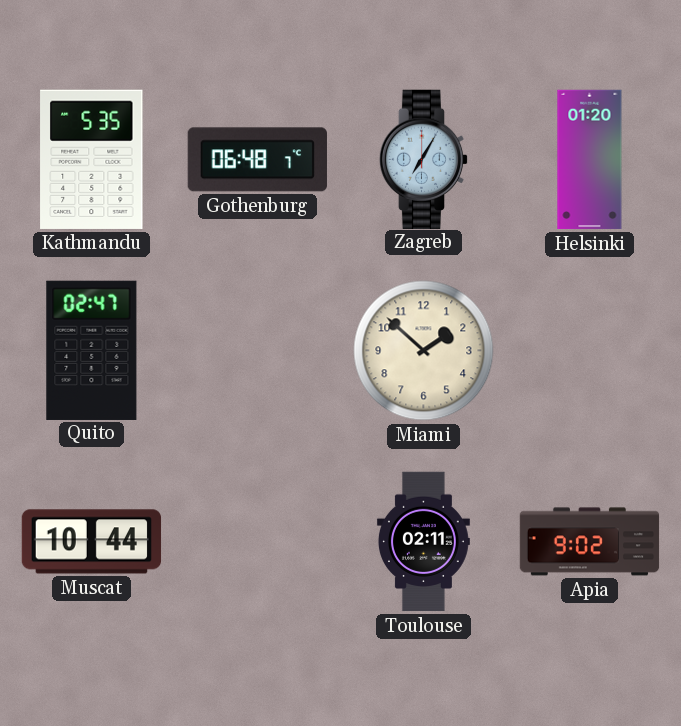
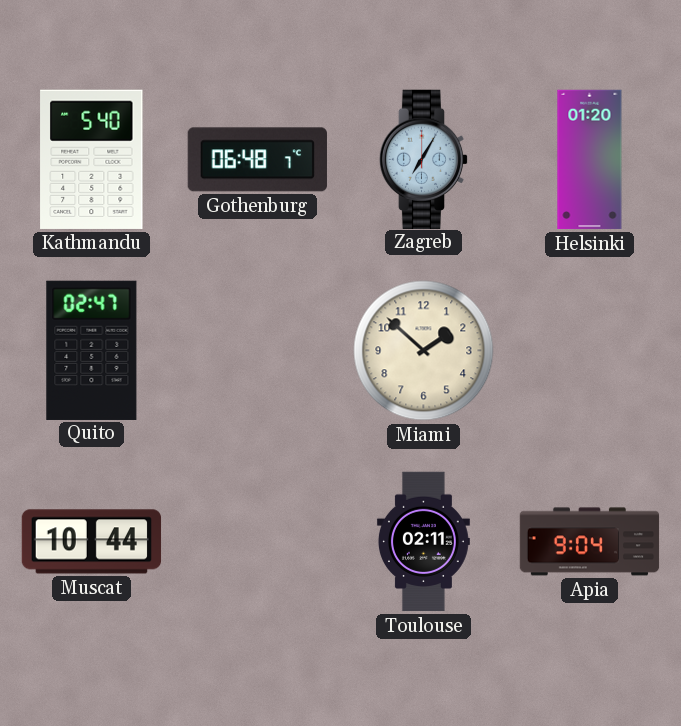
Kathmandu: 5:35 -> 5:40
Apia: 9:02 -> 9:04
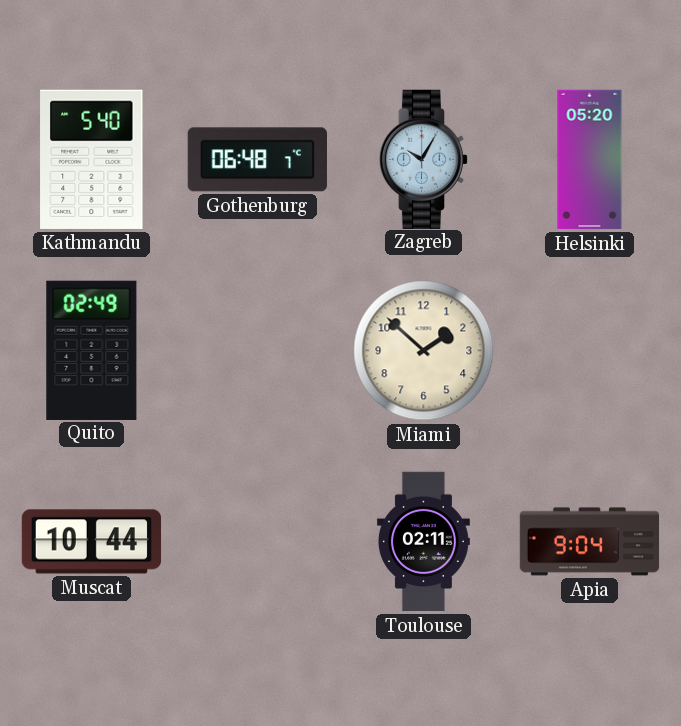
Zagreb: 7:05 -> 10:05
Helsinki: 01:20 -> 05:20
Quito: 02:47 -> 02:49
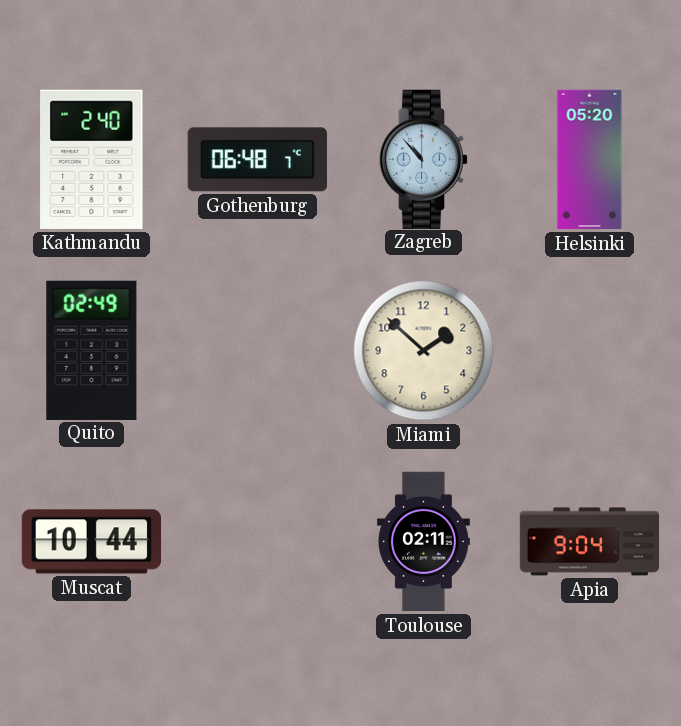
Kathmandu: 5:40 -> 2:40
Zagreb: 10:05 -> 10:53
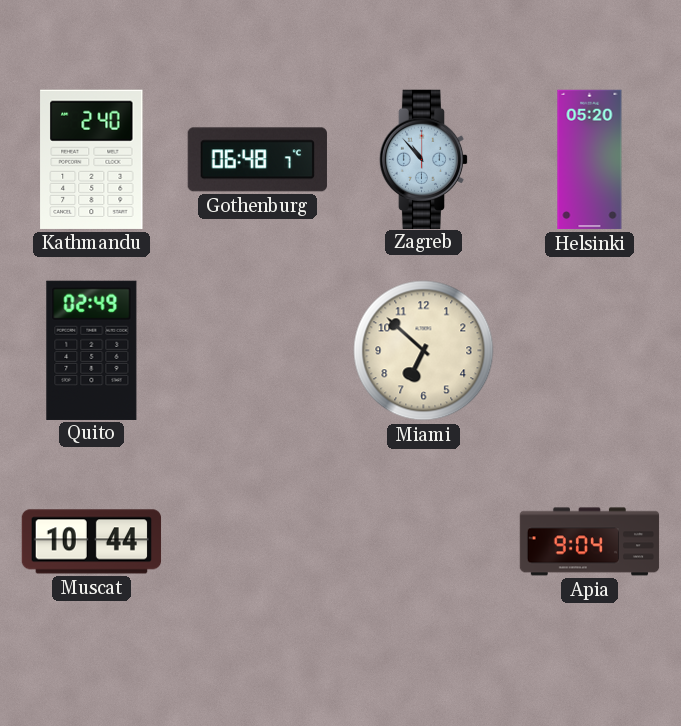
Miami: 1:52 -> 6:52
Toulouse: 02:11 -> none
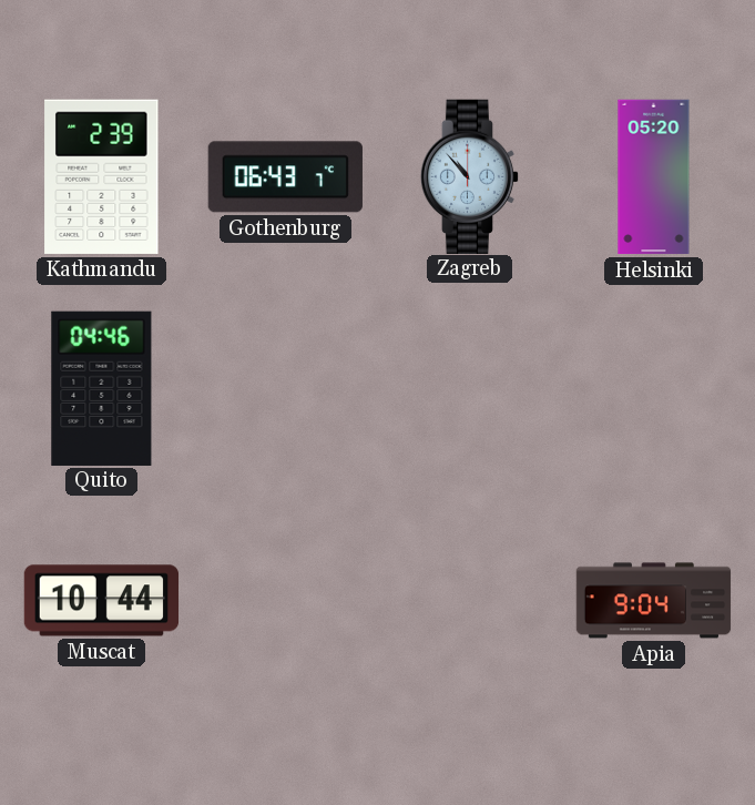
Kathmandu: 2:40 -> 2:39
Gothenburg: 06:48 -> 06:43
Quito: 02:49 -> 04:46
Miami: 6:52 -> none
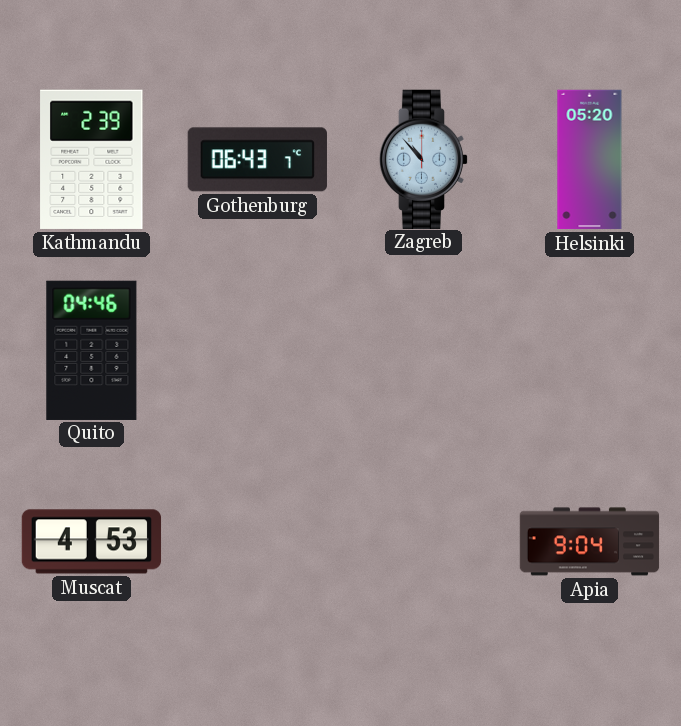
Muscat: 10:44 -> 4:53
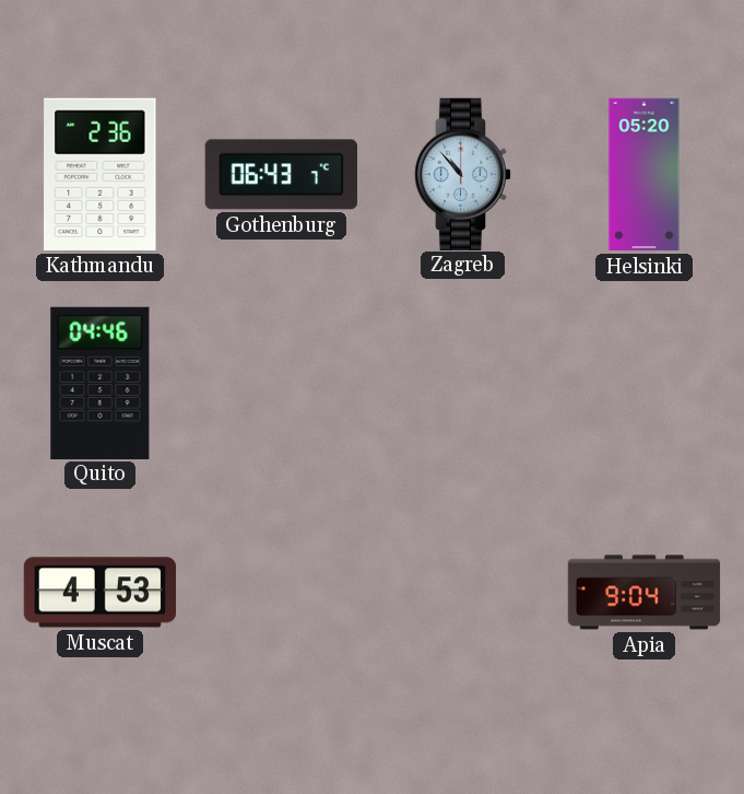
Kathmandu: 2:39 -> 2:36
